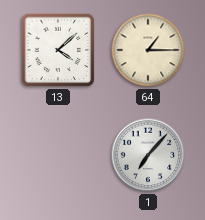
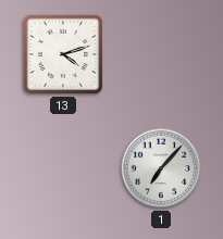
13: 4:08 -> 4:12
64: 1:15 -> none
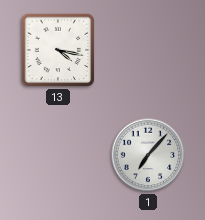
13: 4:12 -> 4:17
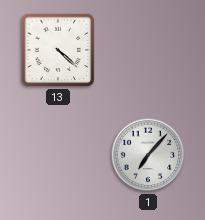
13: 4:17 -> 4:22
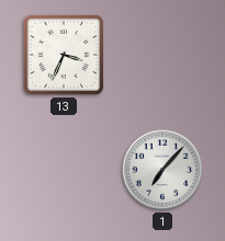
13: 4:22 -> 3:34
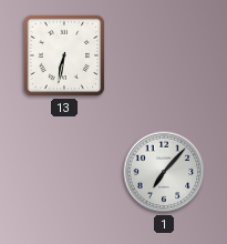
13: 3:34 -> 6:32
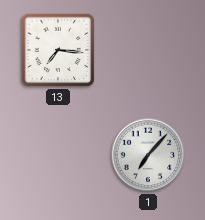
13: 6:32 -> 7:16
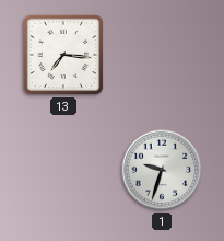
1: 7:07 -> 9:33
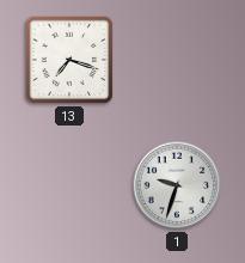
13: 7:16 -> 7:18
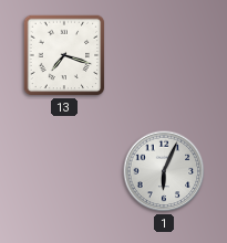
1: 9:33 -> 6:04
